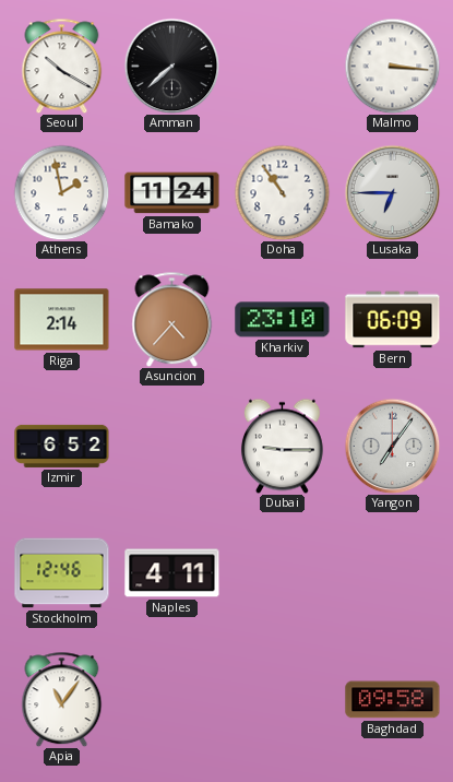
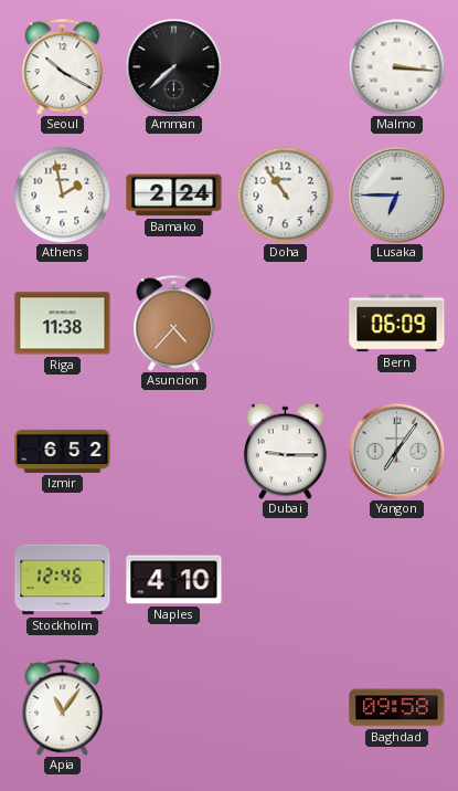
Bamako: 11:24 -> 2:24
Riga: 2:14 -> 11:38
Kharkiv: 23:10 -> none
Naples: 4:11 -> 4:10
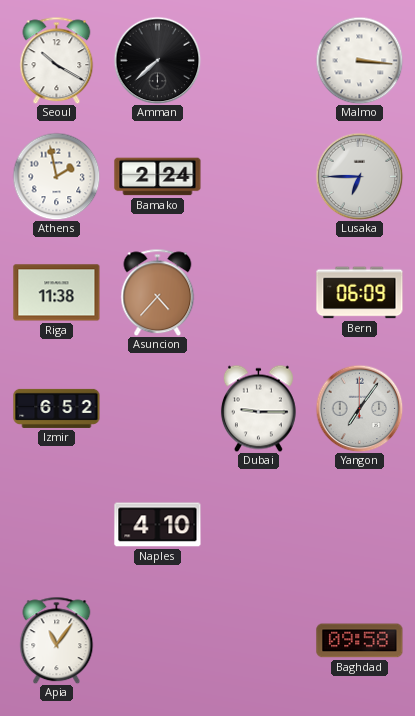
Doha: 10:54 -> none
Stockholm: 12:46 -> none
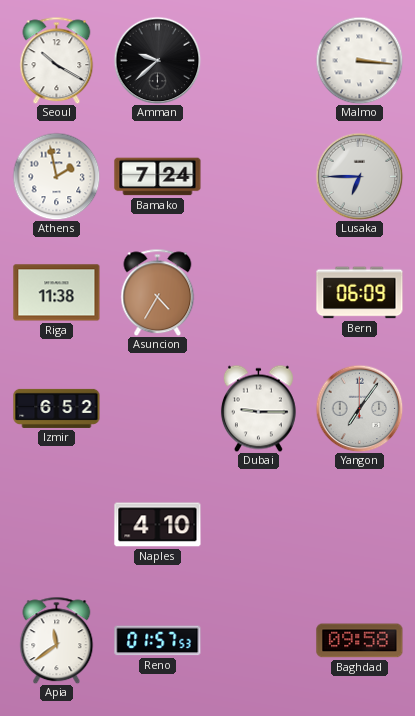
Amman: 7:38 -> 9:38
Bamako: 2:24 -> 7:24
Asuncion: 4:37 -> 4:35
Apia: 11:06 -> 11:39
Reno: none -> 01:57
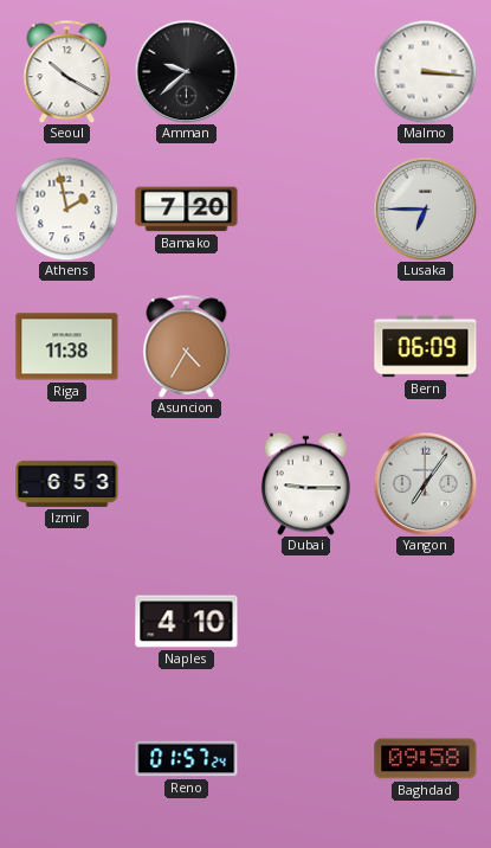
Bamako: 7:24 -> 7:20
Izmir: 6:52 -> 6:53
Apia: 11:39 -> none
Reno: 01:57:53 -> 01:57:24
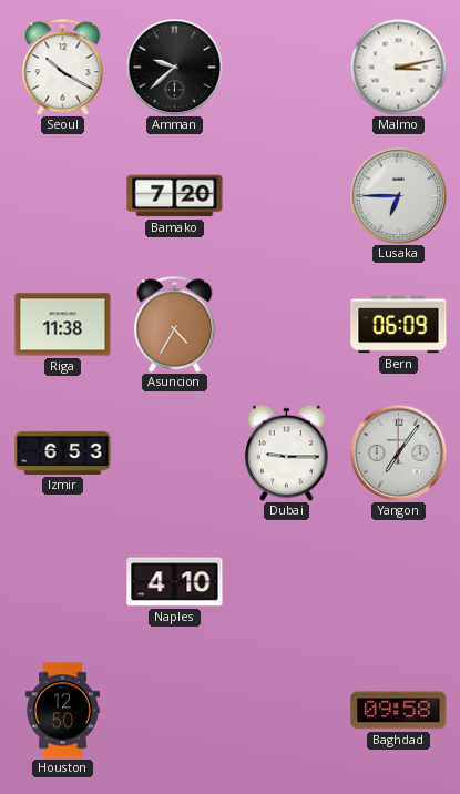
Malmo: 3:16 -> 3:13
Athens: 1:58 -> none
Houston: none -> 12:50
Reno: 01:57 -> none
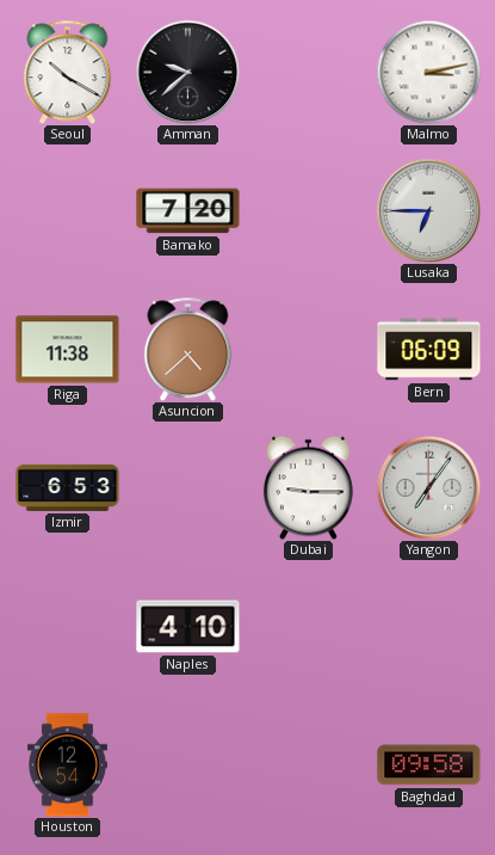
Asuncion: 4:35 -> 4:38
Houston: 12:50 -> 12:54
